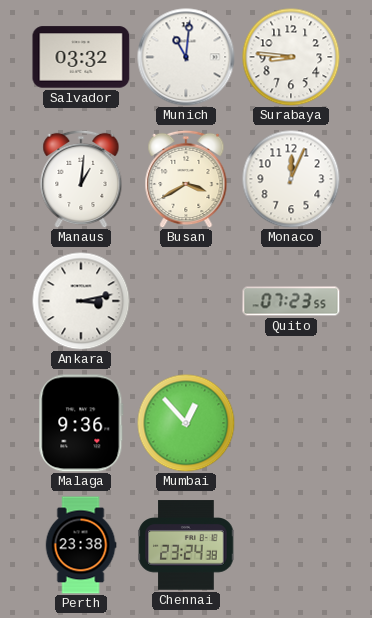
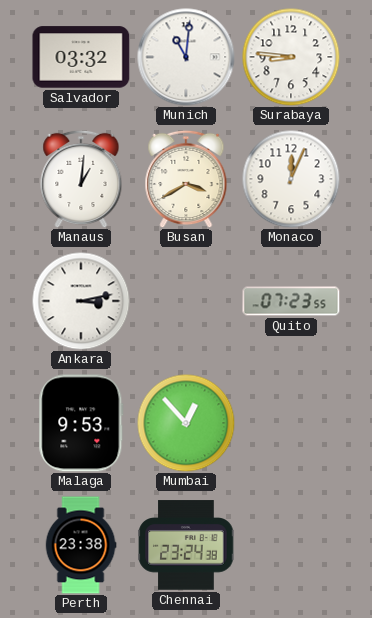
Malaga: 9:36 -> 9:53
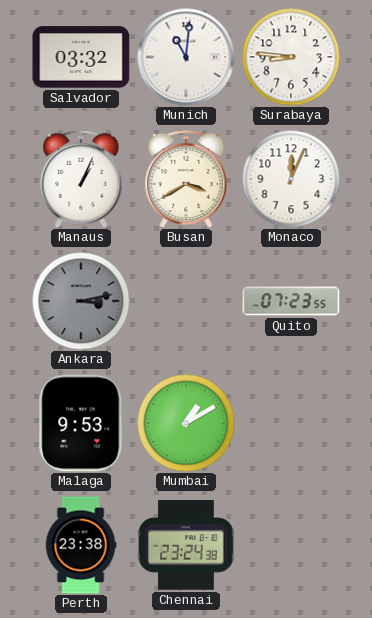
Manaus: 1:01 -> 1:04
Ankara dial: white -> grey
Mumbai: 12:53 -> 1:10
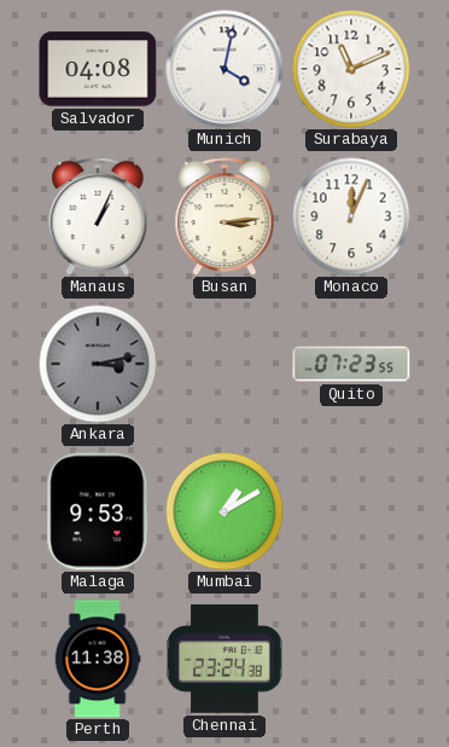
Salvador: 03:32 -> 04:08
Munich: 11:01 -> 4:02
Surabaya: 8:46 -> 11:11
Busan: 3:40 -> 3:14
Perth: 23:38 -> 11:38
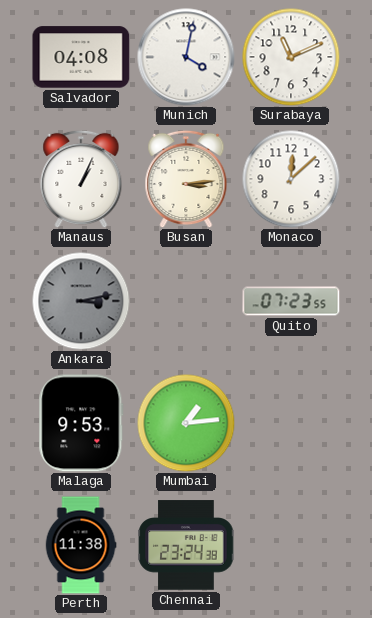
Monaco: 12:04 -> 12:08
Mumbai: 1:10 -> 1:14
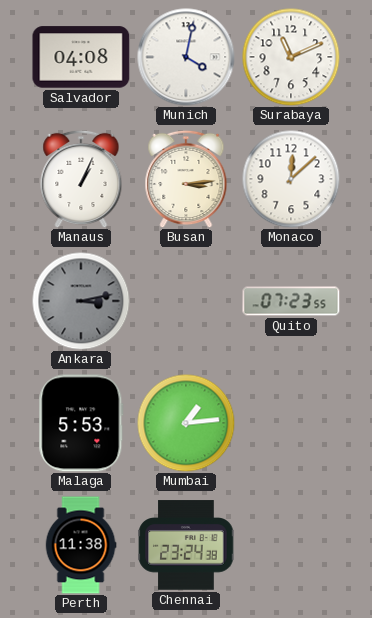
Malaga: 9:53 -> 5:53
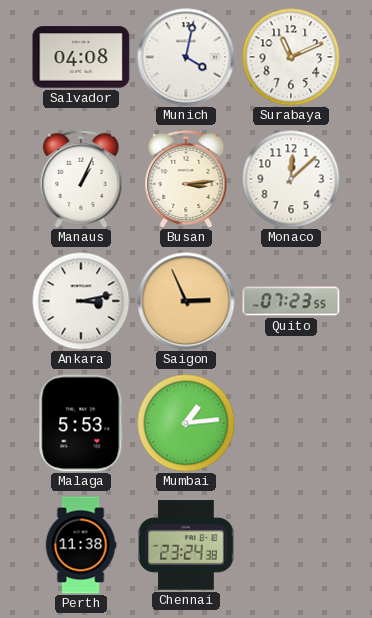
Ankara dial: grey -> white
Saigon: none -> 2:56
